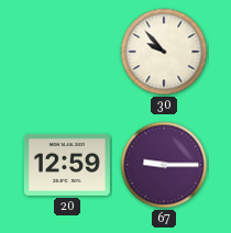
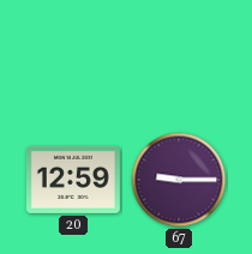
30: 9:53 -> none
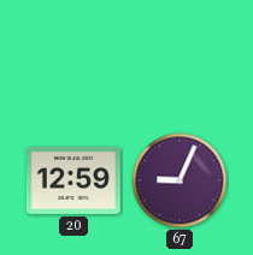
67: 9:15 -> 9:04
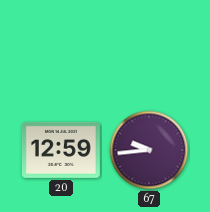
67: 9:04 -> 9:44
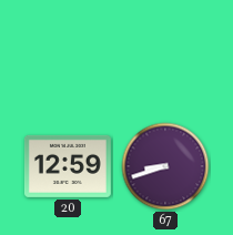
67: 9:44 -> 8:42
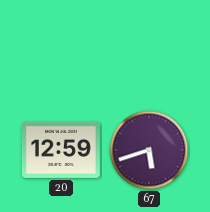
67: 8:42 -> 5:42
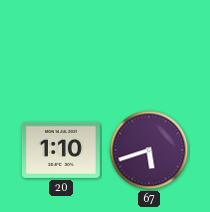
20: 12:59 -> 1:10
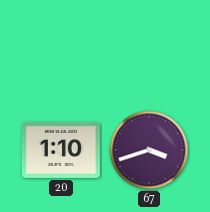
67: 5:42 -> 3:42
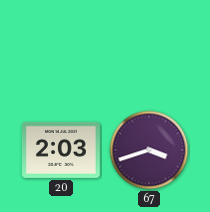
20: 1:10 -> 2:03
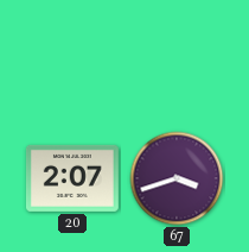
20: 2:03 -> 2:07
